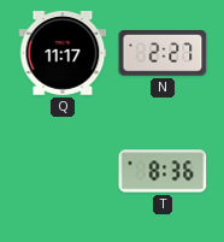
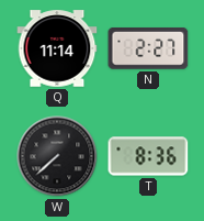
Q: 11:17 -> 11:14
W: none -> 7:38
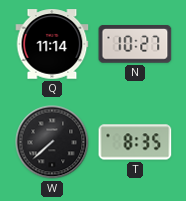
N: 2:27 -> 10:27
T: 8:36 -> 8:35
